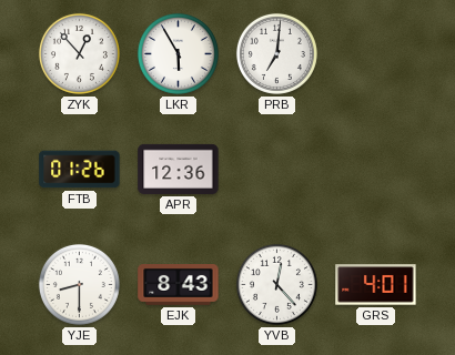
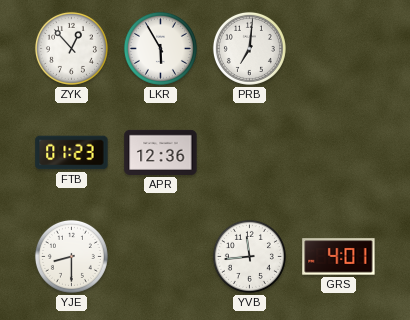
FTB: 01:26 -> 01:23
EJK: 8:43 -> none
YVB: 12:23 -> 11:44
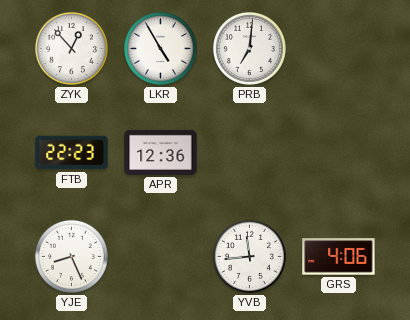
LKR: 5:55 -> 4:55
FTB: 01:23 -> 22:23
YJE: 8:30 -> 8:26
GRS: 4:01 -> 4:06
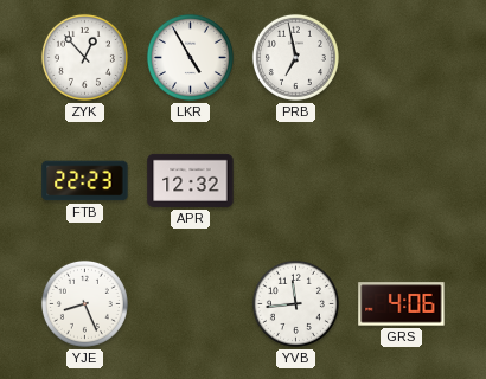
PRB: 7:01 -> 6:58
APR: 12:36 -> 12:32
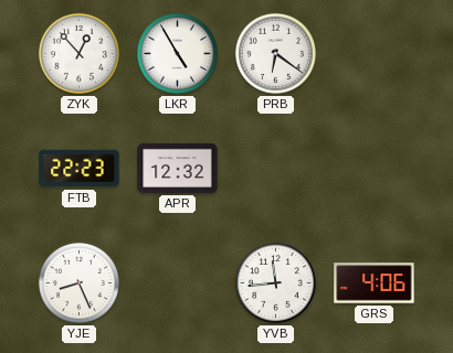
PRB: 6:58 -> 6:21
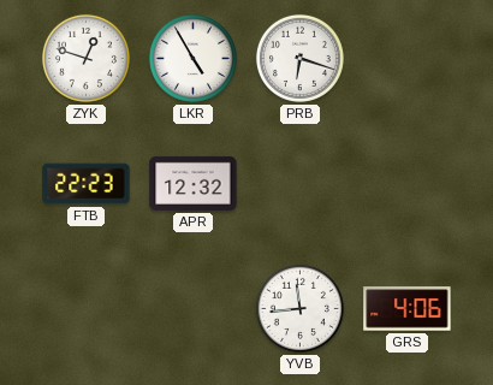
ZYK: 12:53 -> 12:48
PRB: 6:21 -> 6:18
YJE: 8:26 -> none
